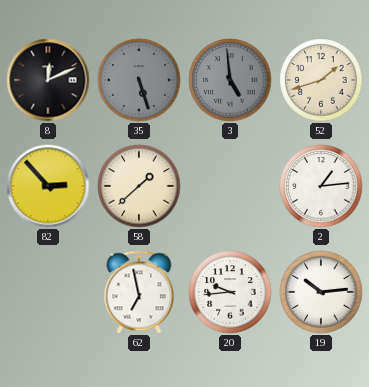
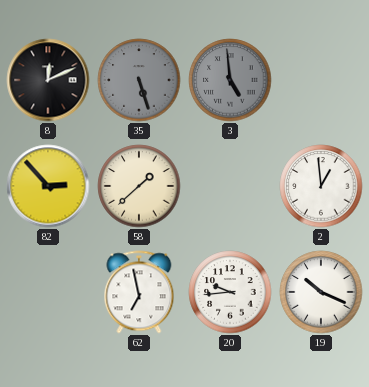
52: 1:42 -> none
2: 1:14 -> 12:59
19: 10:14 -> 10:19
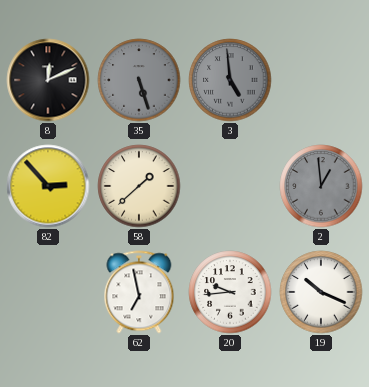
2 dial: white -> grey
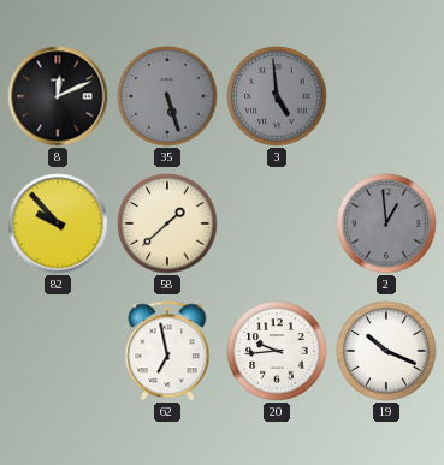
82: 2:53 -> 9:53
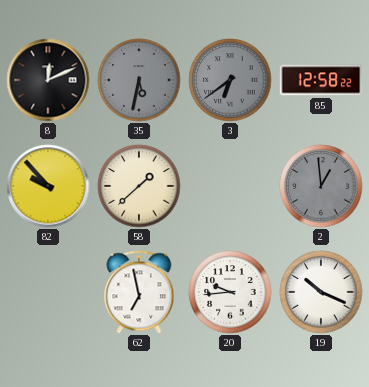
35: 5:27 -> 5:32
3: 4:59 -> 6:39
85: none -> 12:58
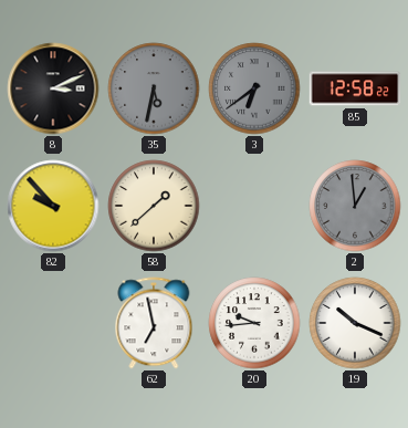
8: 12:11 -> 3:11
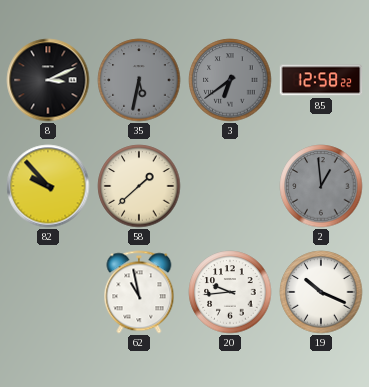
62: 6:58 -> 10:58
